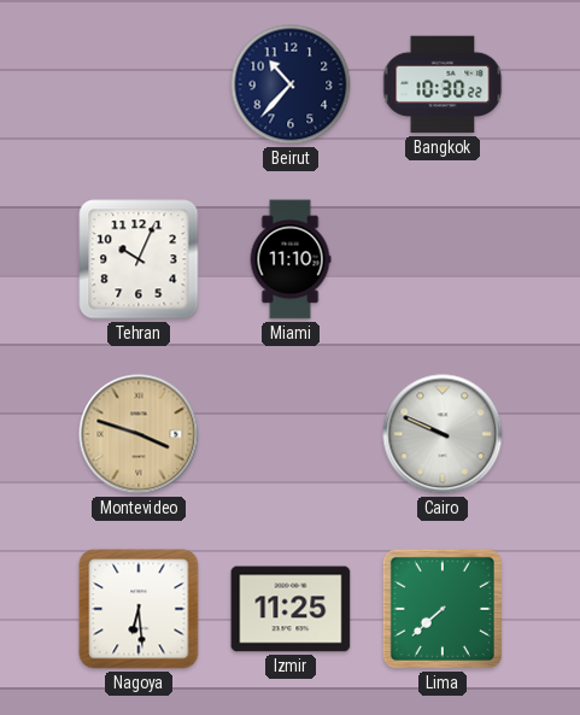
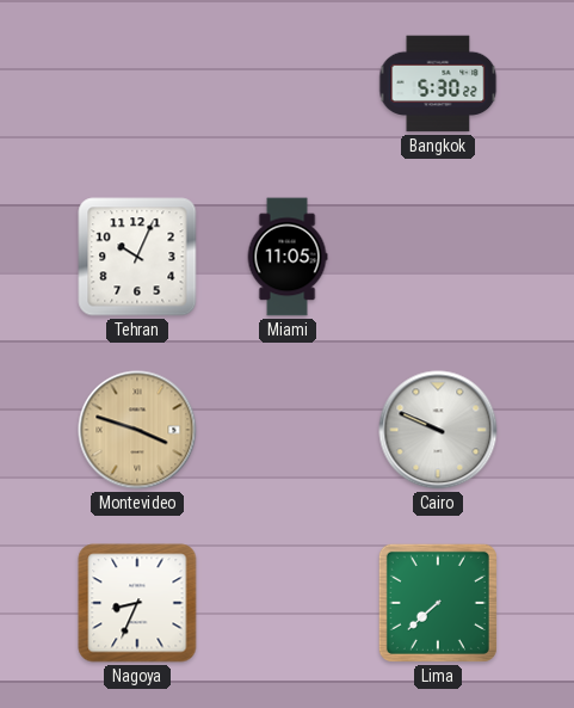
Beirut: 10:37 -> none
Bangkok: 10:30 -> 5:30
Miami: 11:10 -> 11:05
Nagoya: 6:29 -> 8:34
Izmir: 11:25 -> none
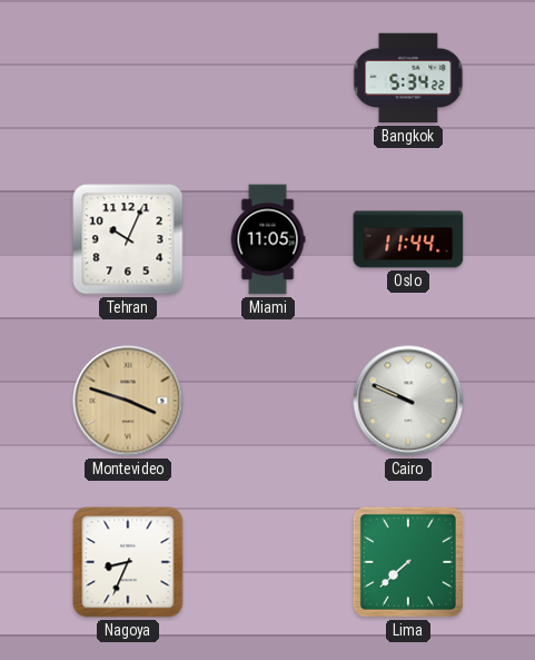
Bangkok: 5:30 -> 5:34
Oslo: none -> 11:44
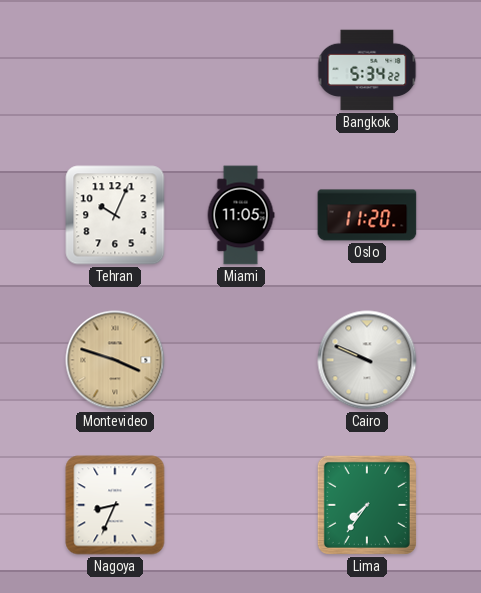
Oslo: 11:44 -> 11:20
Lima: 7:38 -> 7:36
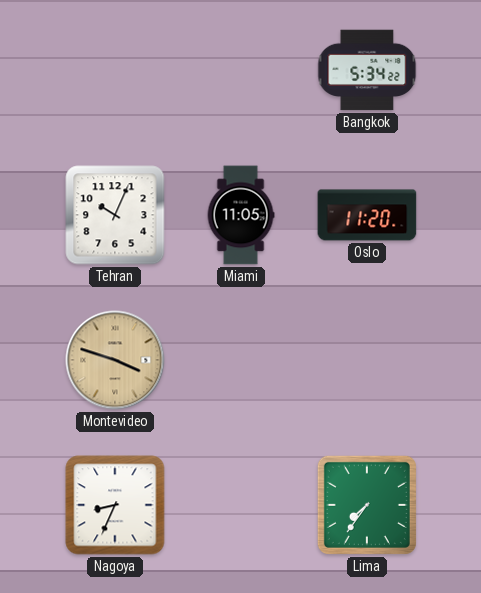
Cairo: 9:49 -> none
